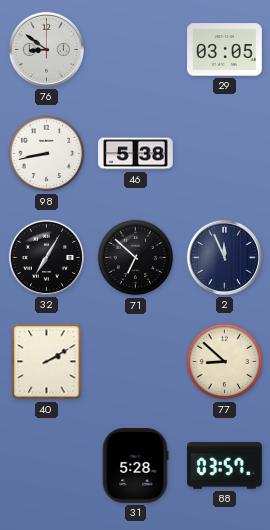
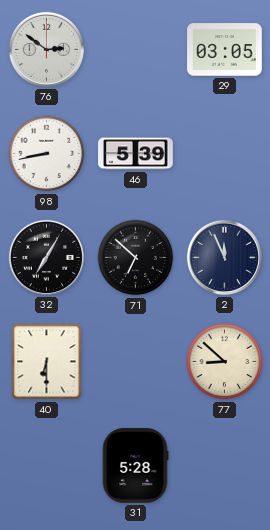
76: 8:51 -> 2:51
46: 5:38 -> 5:39
40: 2:10 -> 6:30
88: 03:57 -> none
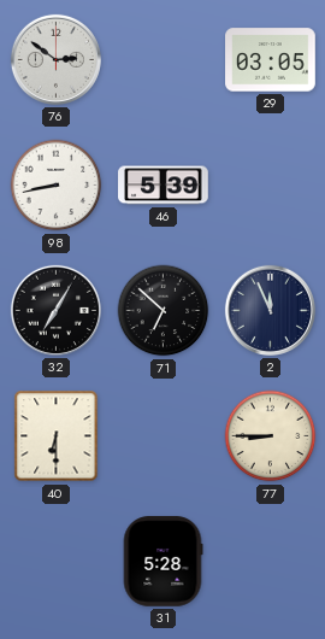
77: 8:52 -> 8:45
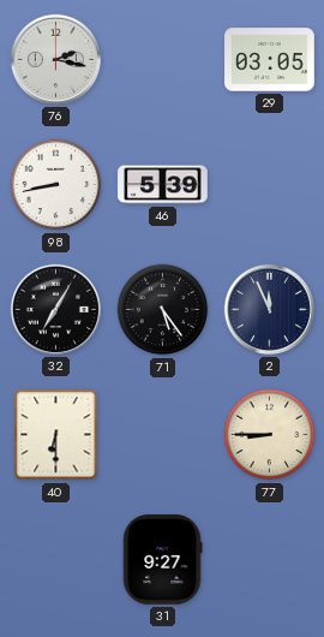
76: 2:51 -> 2:17
71: 6:52 -> 5:24
31: 5:28 -> 9:27
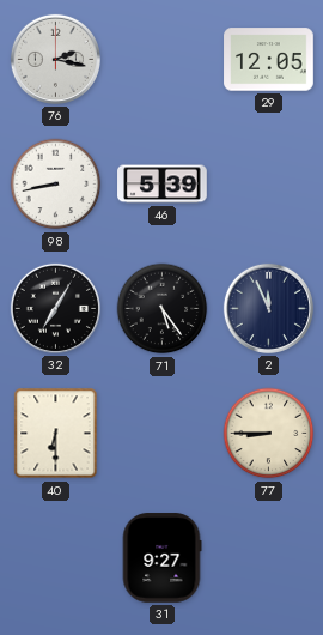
29: 03:05 -> 12:05
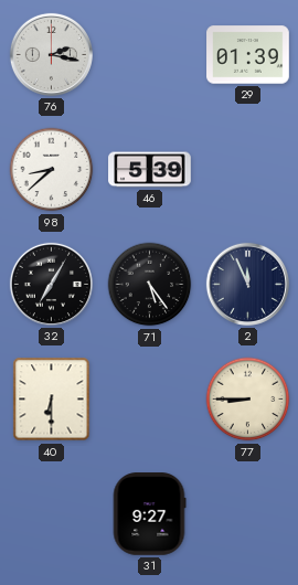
29: 12:05 -> 01:39
98: 8:43 -> 8:38
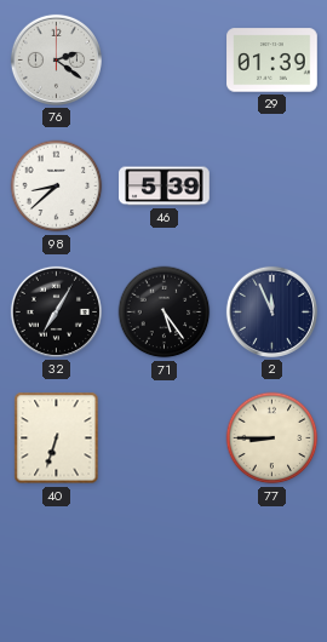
76: 2:17 -> 2:21
40: 6:30 -> 6:33
31: 9:27 -> none
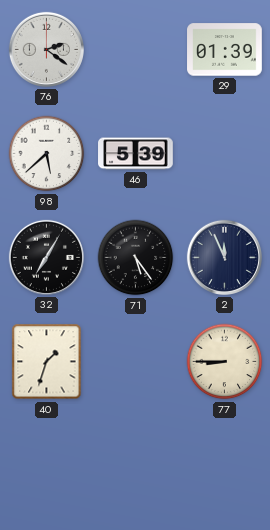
98: 8:38 -> 5:38
40: 6:33 -> 1:33
